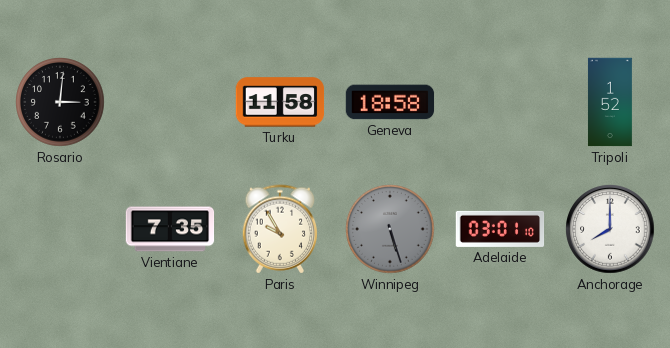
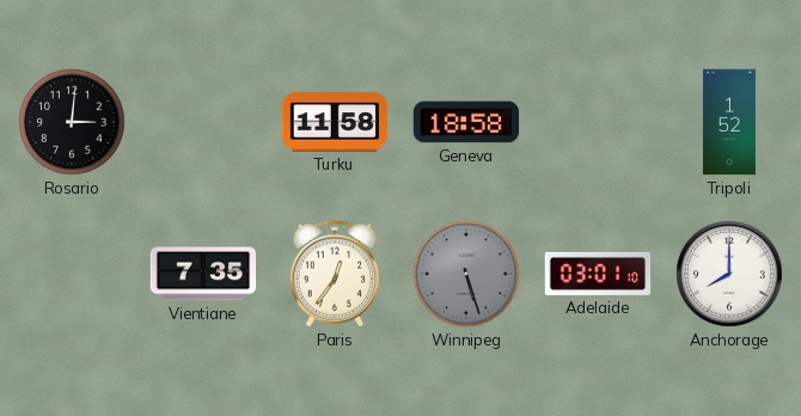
Paris: 9:55 -> 12:36
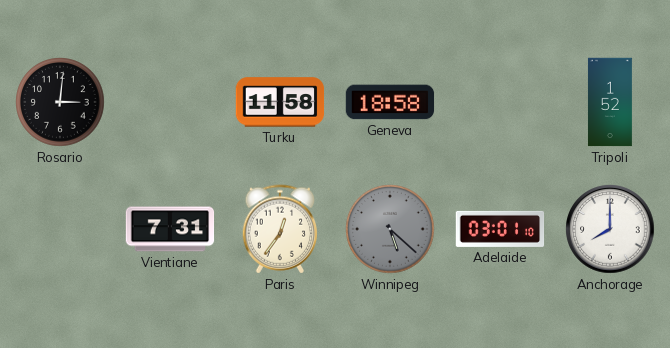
Vientiane: 7:35 -> 7:31
Winnipeg: 5:27 -> 5:22
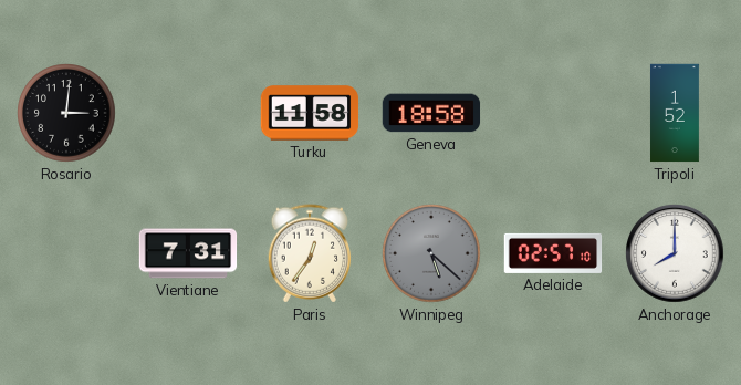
Adelaide: 03:01 -> 02:57
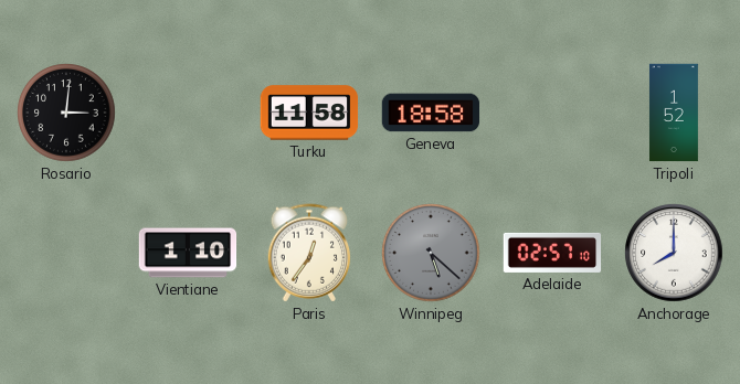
Vientiane: 7:31 -> 1:10
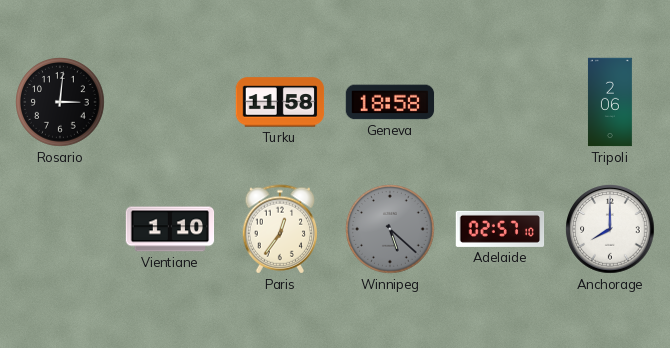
Tripoli: 1:52 -> 2:06
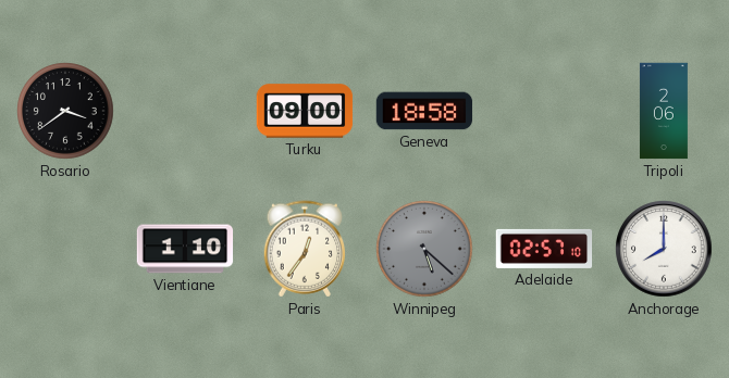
Rosario: 3:01 -> 3:39
Turku: 11:58 -> 09:00
